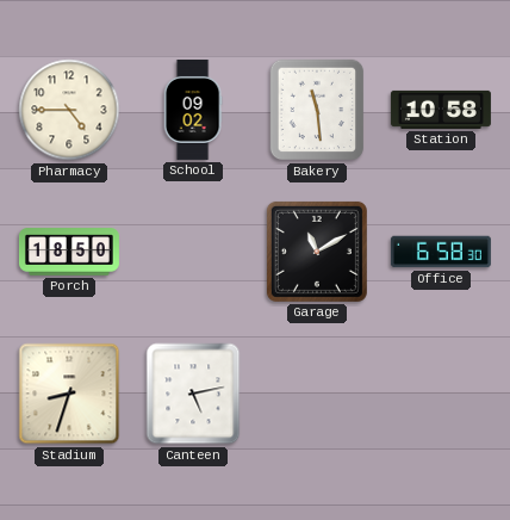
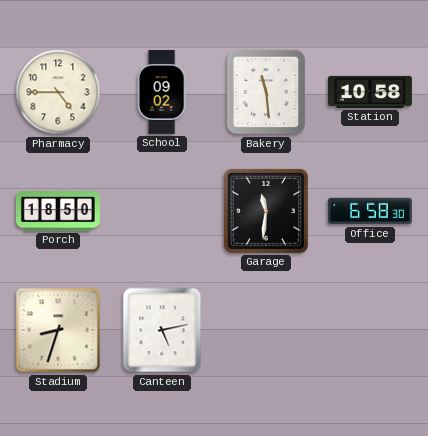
Garage: 11:10 -> 11:31
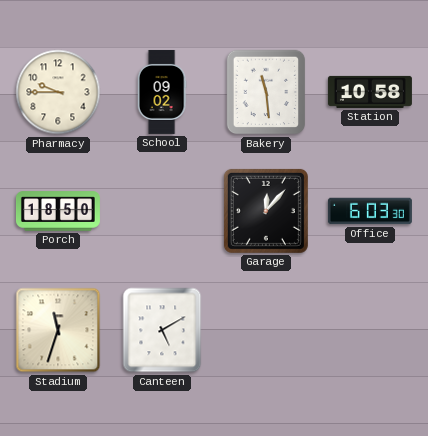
Pharmacy: 4:45 -> 9:45
Garage: 11:31 -> 12:07
Office: 6:58 -> 6:03
Stadium: 8:33 -> 11:33
Canteen: 5:13 -> 5:10
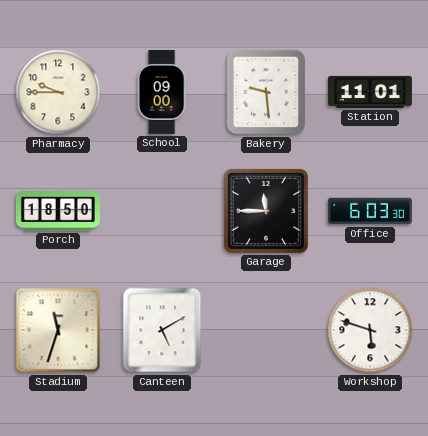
School: 09:02 -> 09:00
Bakery: 11:29 -> 9:29
Station: 10:58 -> 11:01
Garage: 12:07 -> 11:45
Workshop: none -> 5:48
